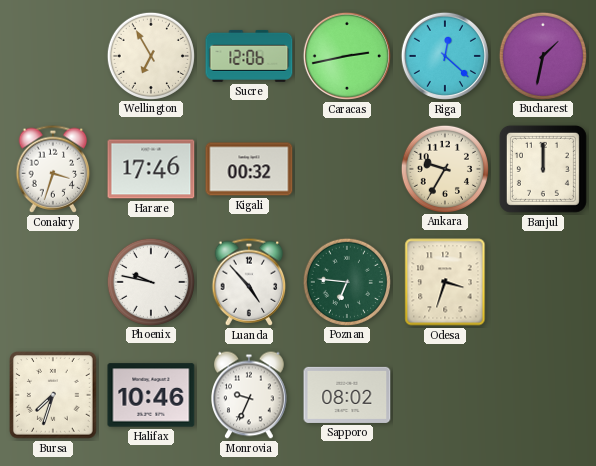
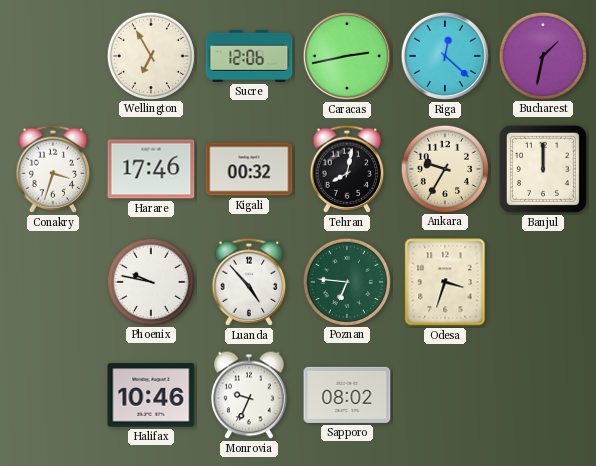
Tehran: none -> 8:02
Bursa: 7:33 -> none
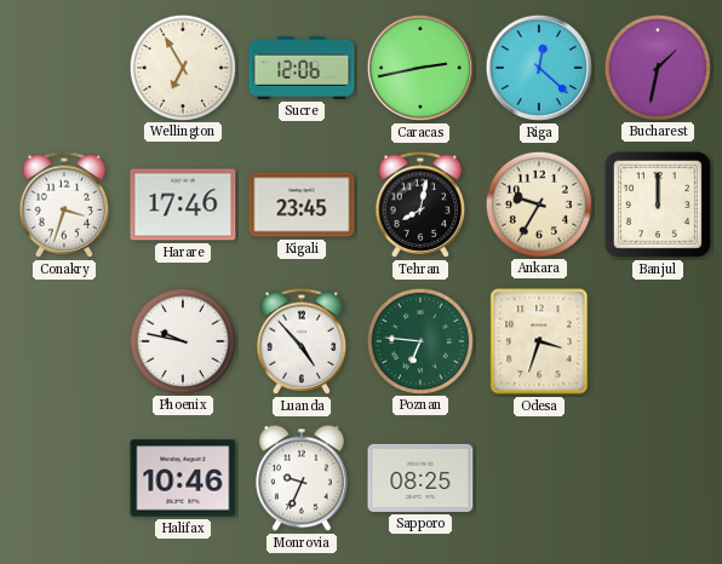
Kigali: 00:32 -> 23:45
Sapporo: 08:02 -> 08:25
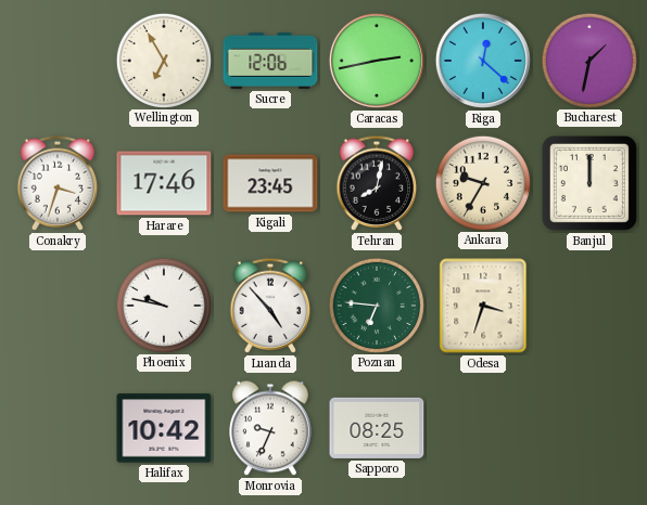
Halifax: 10:46 -> 10:42
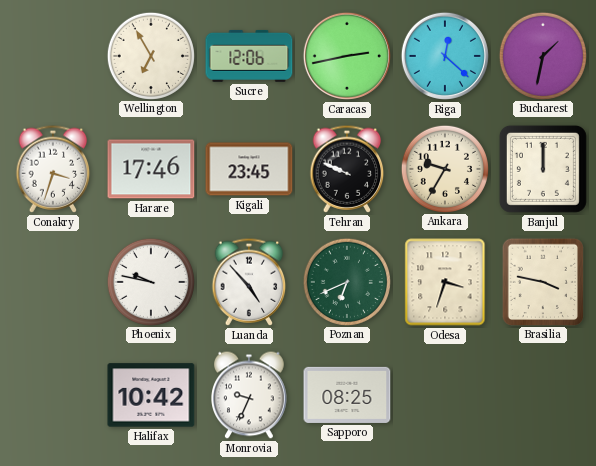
Tehran: 8:02 -> 9:49
Poznan: 6:46 -> 6:41
Brasilia: none -> 3:47
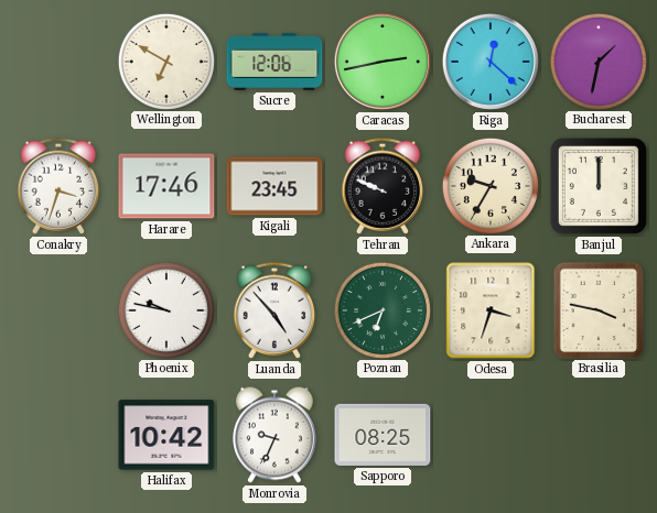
Wellington: 6:55 -> 6:50
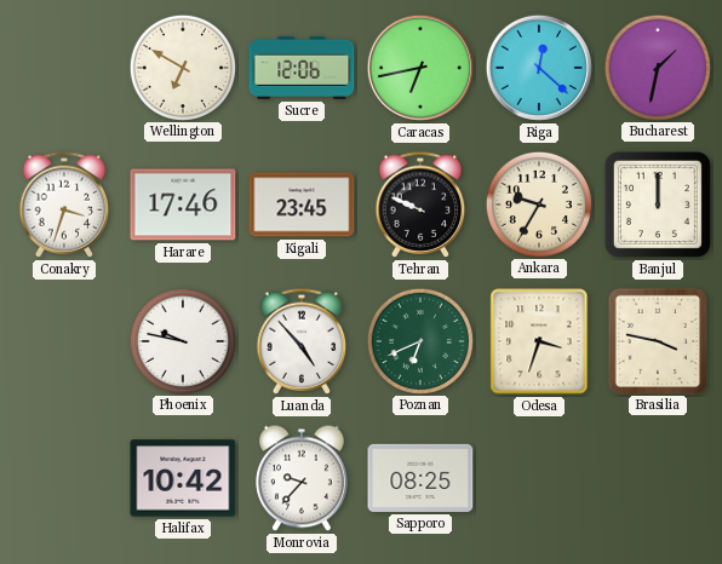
Caracas: 2:43 -> 6:43
Monrovia: 9:34 -> 9:37
